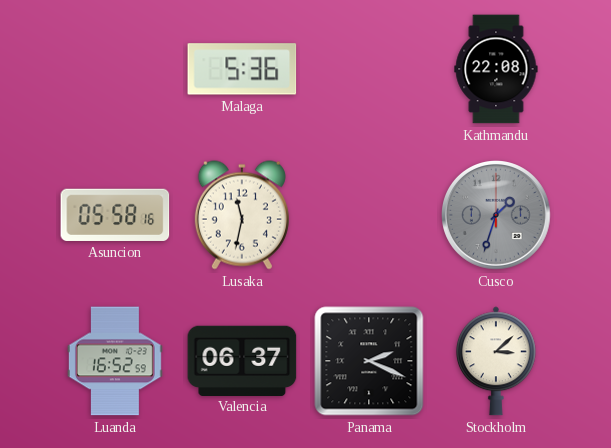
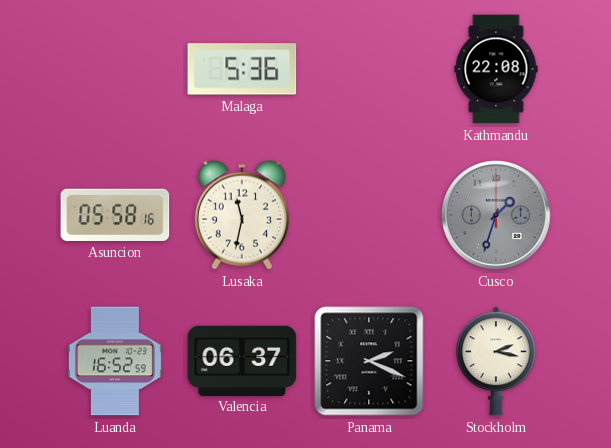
Stockholm: 3:08 -> 2:17
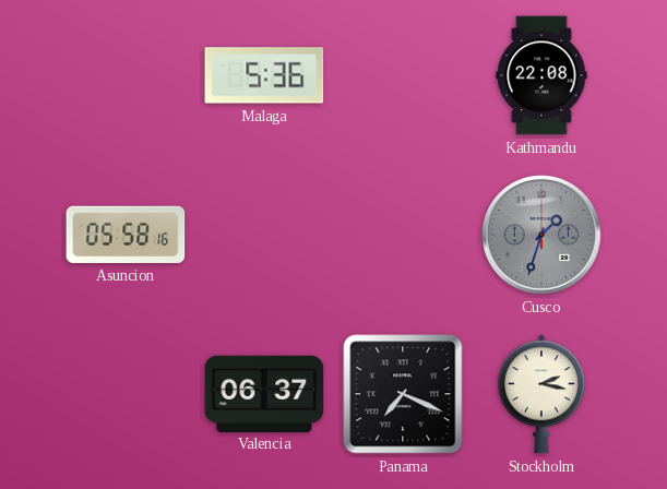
Lusaka: 11:32 -> none
Luanda: 16:52 -> none
Panama: 2:19 -> 7:19
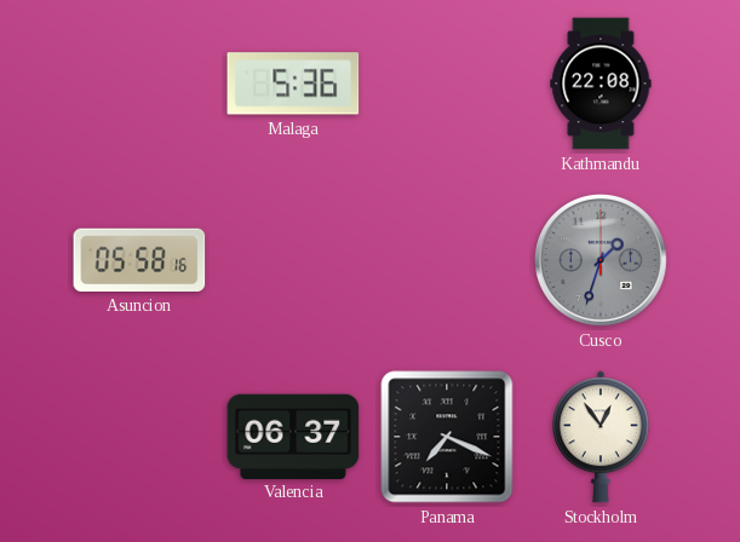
Stockholm: 2:17 -> 12:54
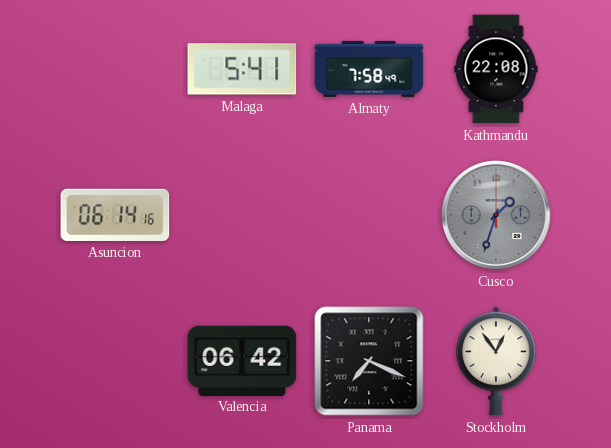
Malaga: 5:36 -> 5:41
Almaty: none -> 7:58
Asuncion: 05:58 -> 06:14
Valencia: 06:37 -> 06:42
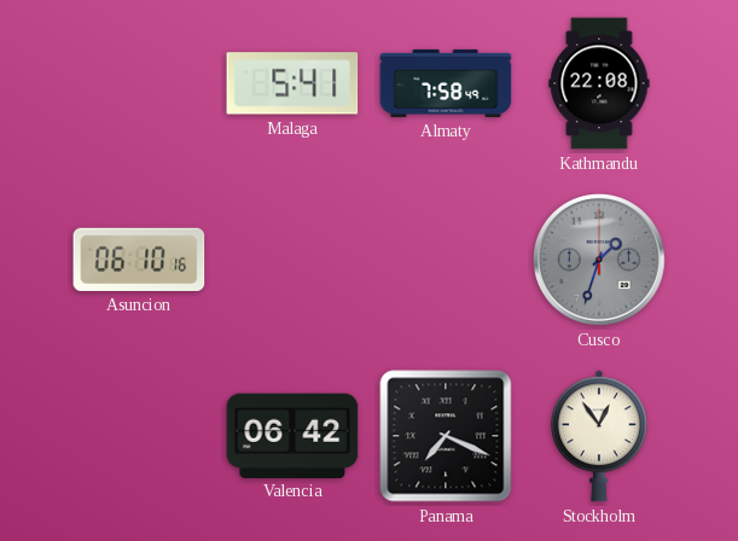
Asuncion: 06:14 -> 06:10
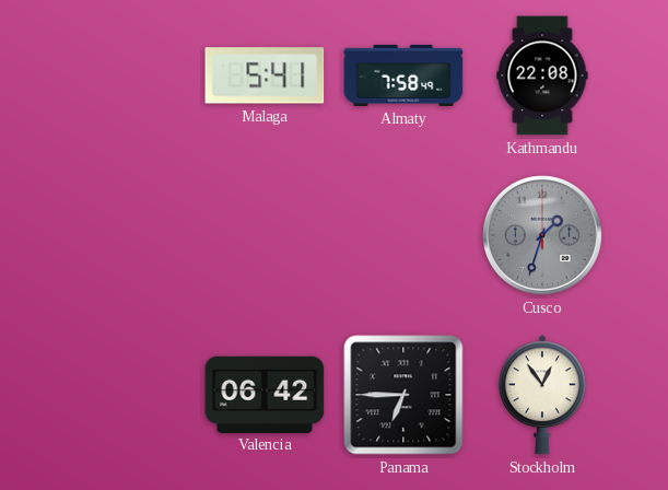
Asuncion: 06:10 -> none
Panama: 7:19 -> 6:45
